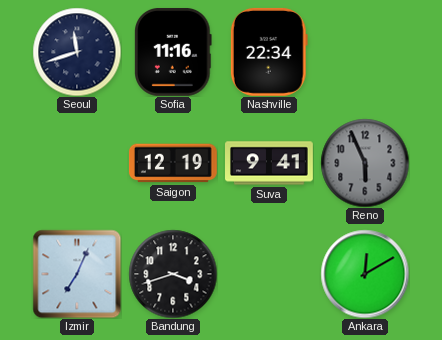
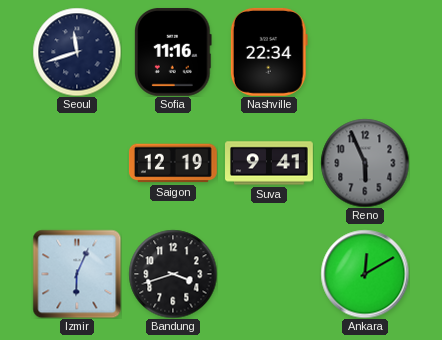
Izmir: 7:04 -> 6:04
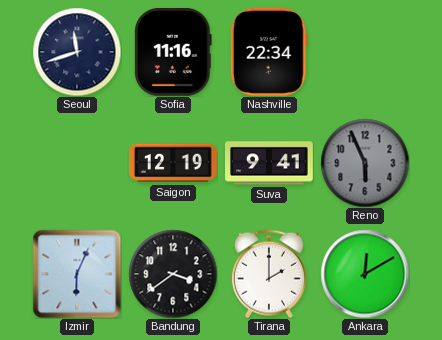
Bandung: 3:42 -> 3:39
Tirana: none -> 2:00
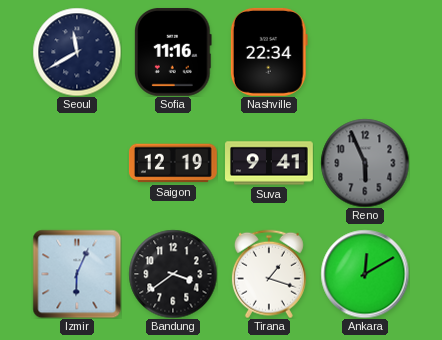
Seoul: 11:42 -> 11:40
Tirana: 2:00 -> 1:18
